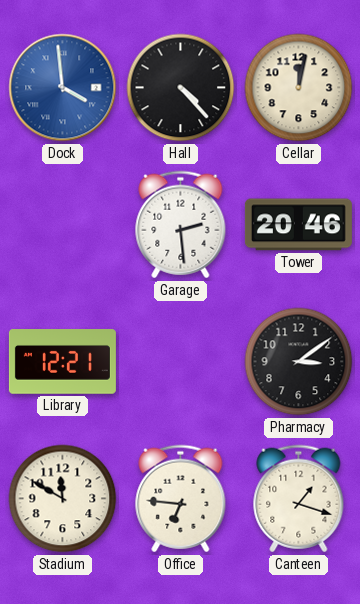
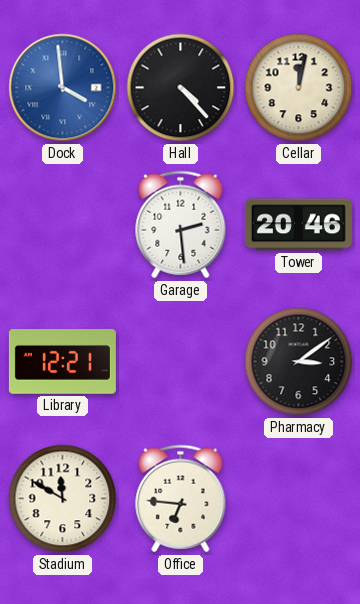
Canteen: 1:18 -> none
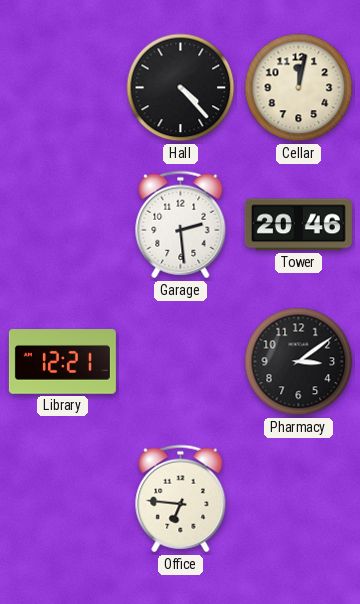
Dock: 3:59 -> none
Stadium: 11:50 -> none
